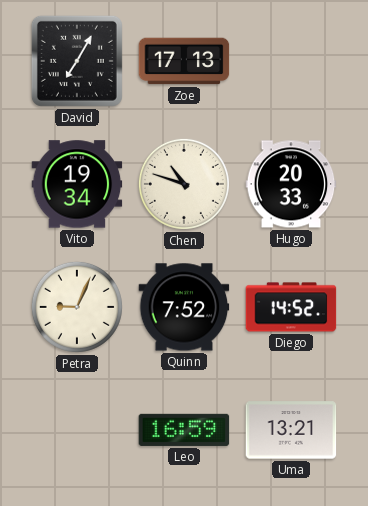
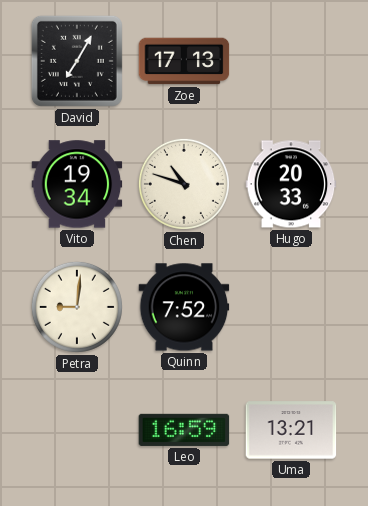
Petra: 9:04 -> 9:01
Diego: 14:52 -> none
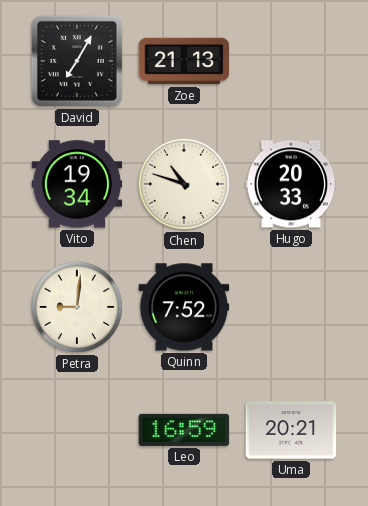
Zoe: 17:13 -> 21:13
Uma: 13:21 -> 20:21
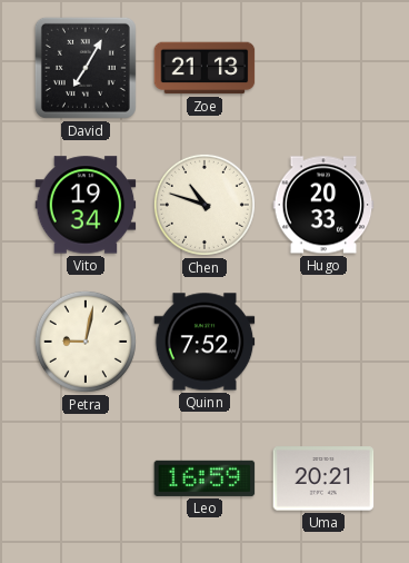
Petra: 9:01 -> 9:02
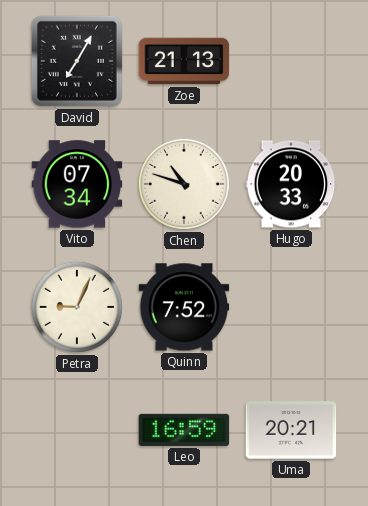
Vito: 19:34 -> 07:34
Petra: 9:02 -> 9:04
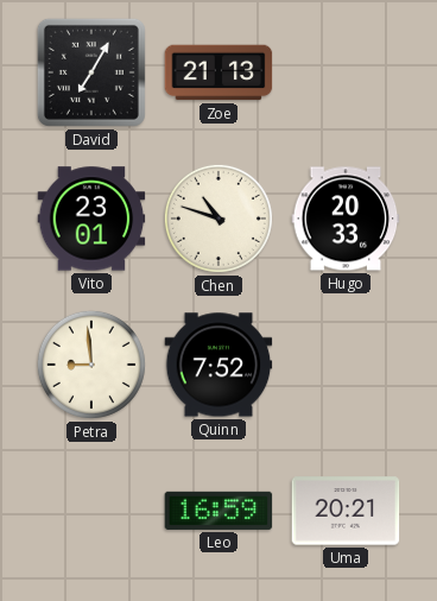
Vito: 07:34 -> 23:01
Petra: 9:04 -> 8:59
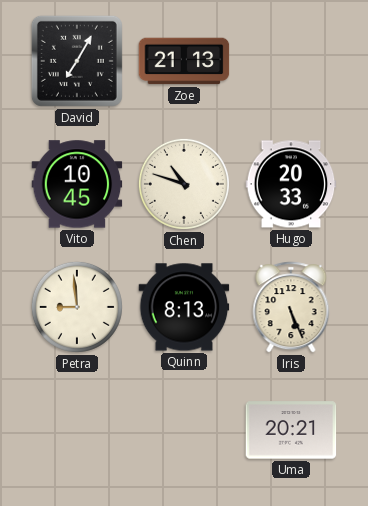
Vito: 23:01 -> 10:45
Quinn: 7:52 -> 8:13
Iris: none -> 5:26
Leo: 16:59 -> none
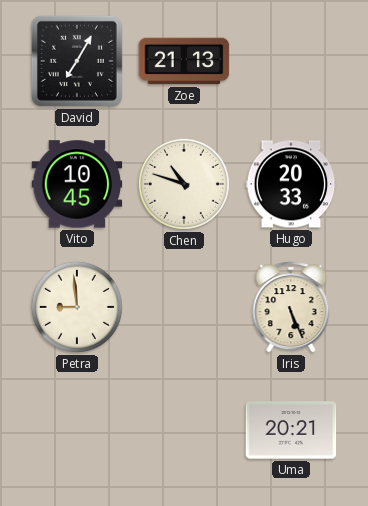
Quinn: 8:13 -> none
